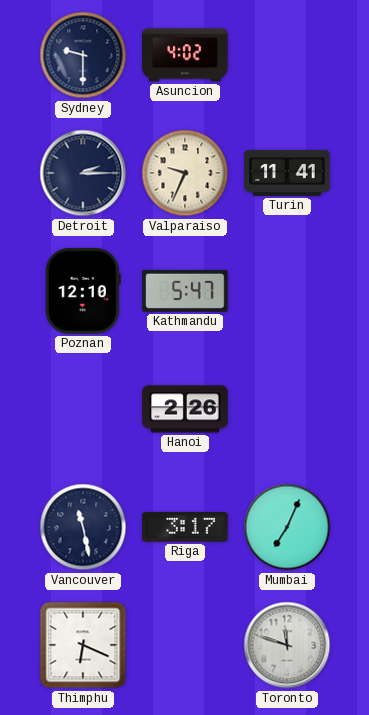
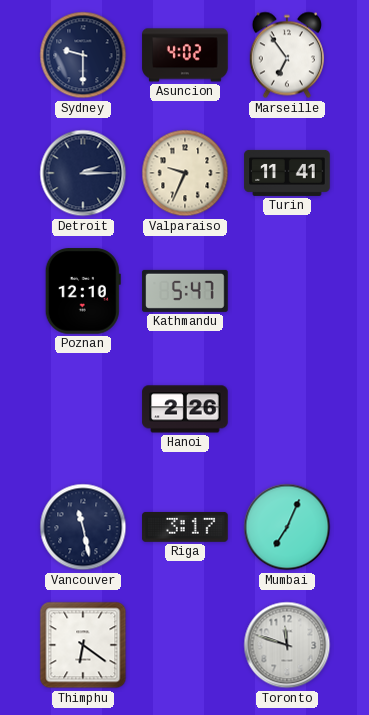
Marseille: none -> 6:54
Thimphu: 6:19 -> 6:21
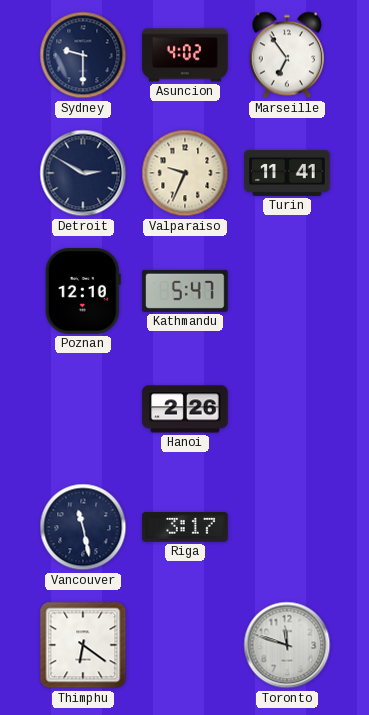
Detroit: 2:15 -> 2:50
Mumbai: 7:04 -> none
